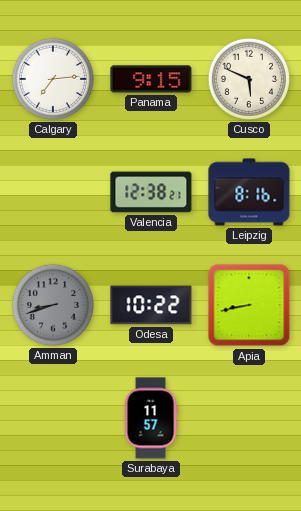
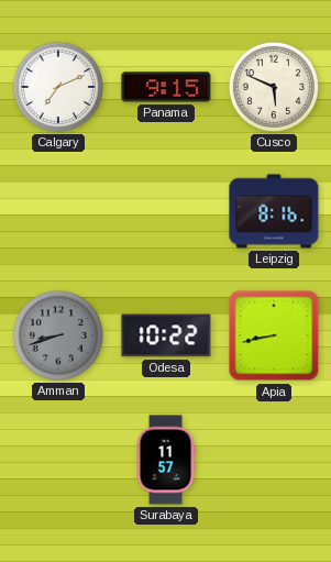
Calgary: 7:14 -> 7:11
Valencia: 12:38 -> none
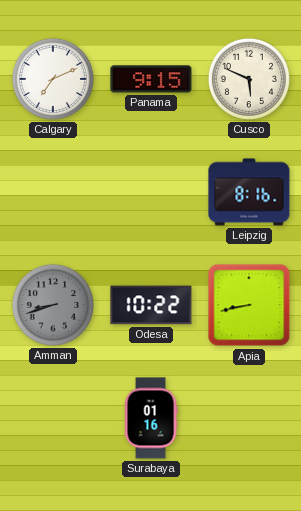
Surabaya: 11:57 -> 01:16
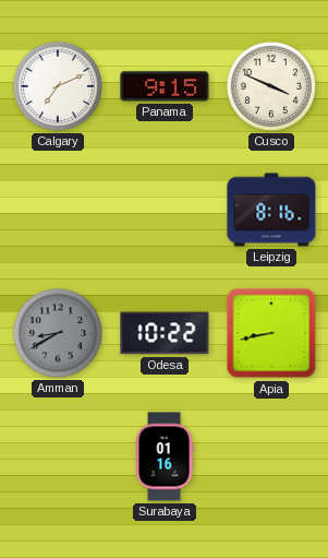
Cusco: 5:49 -> 3:49
Amman: 8:42 -> 8:40
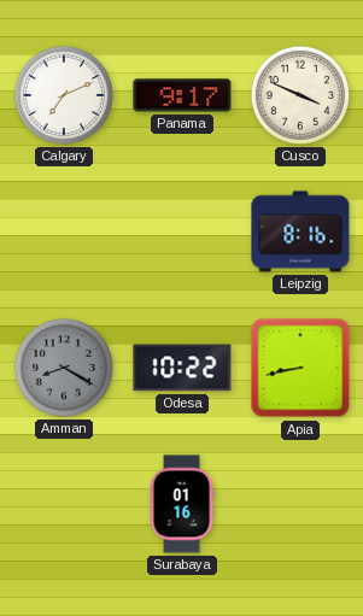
Panama: 9:15 -> 9:17
Amman: 8:40 -> 8:20
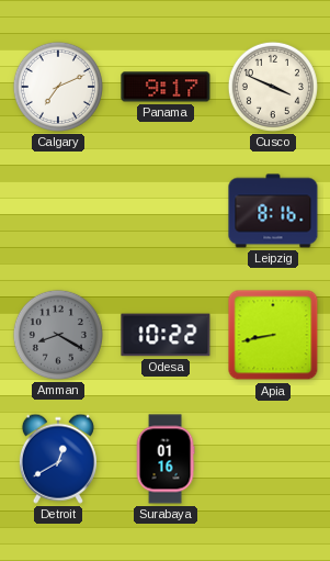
Detroit: none -> 12:40
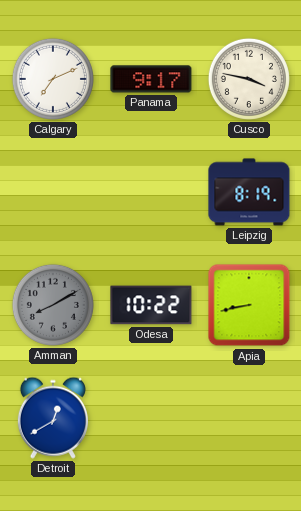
Cusco: 3:49 -> 3:47
Leipzig: 8:16 -> 8:19
Amman: 8:20 -> 8:10
Surabaya: 01:16 -> none
